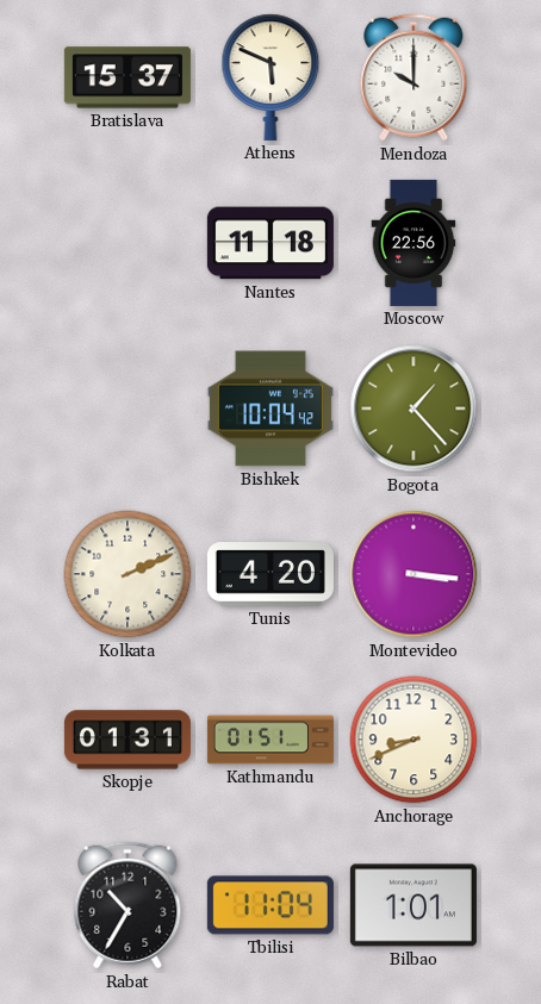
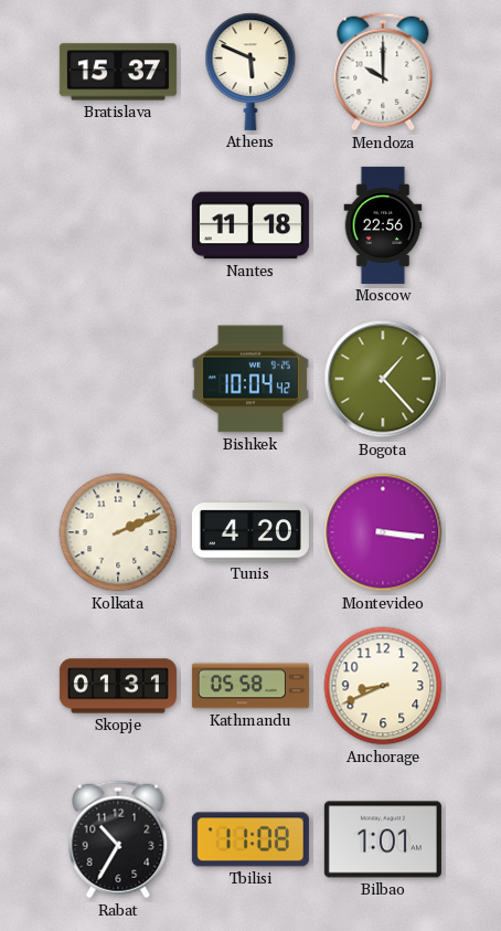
Kathmandu: 01:51 -> 05:58
Tbilisi: 11:04 -> 11:08
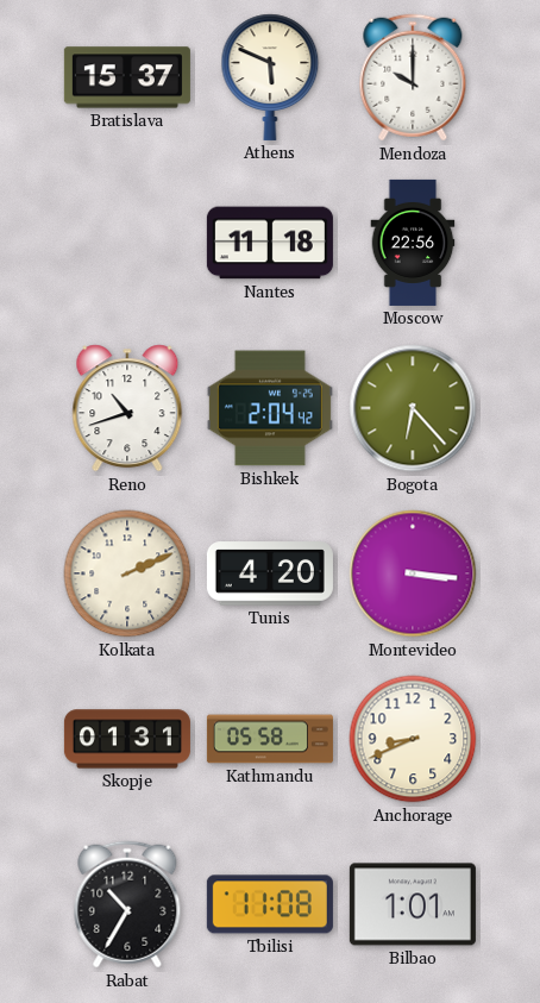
Reno: none -> 10:42
Bishkek: 10:04 -> 2:04
Bogota: 1:23 -> 6:23
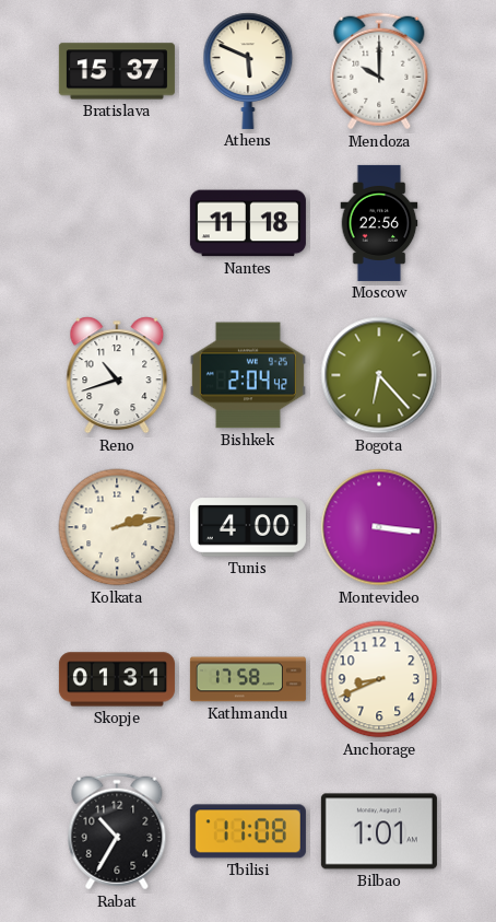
Kolkata: 2:11 -> 2:13
Tunis: 4:20 -> 4:00
Kathmandu: 05:58 -> 17:58
